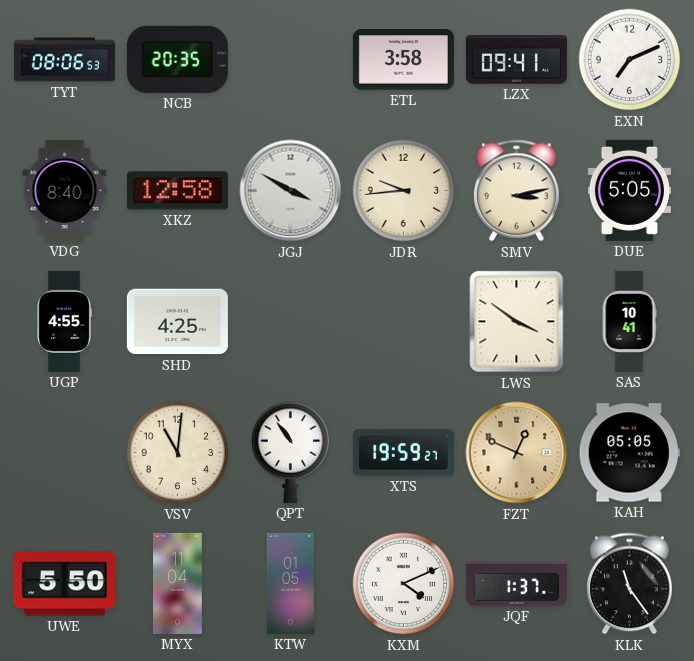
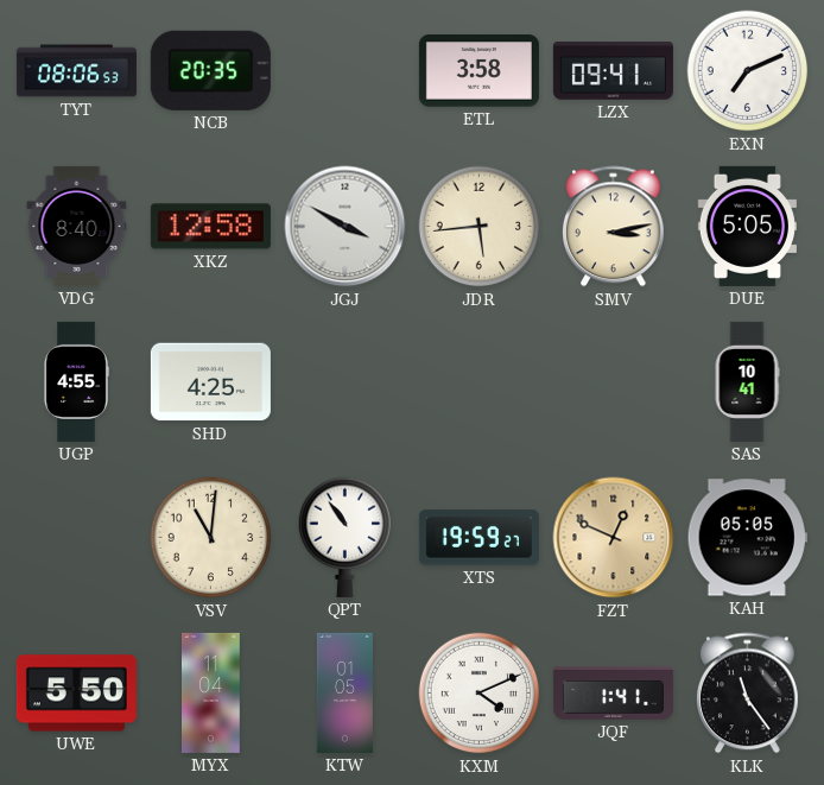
JDR: 9:44 -> 5:44
LWS: 3:51 -> none
JQF: 1:37 -> 1:41
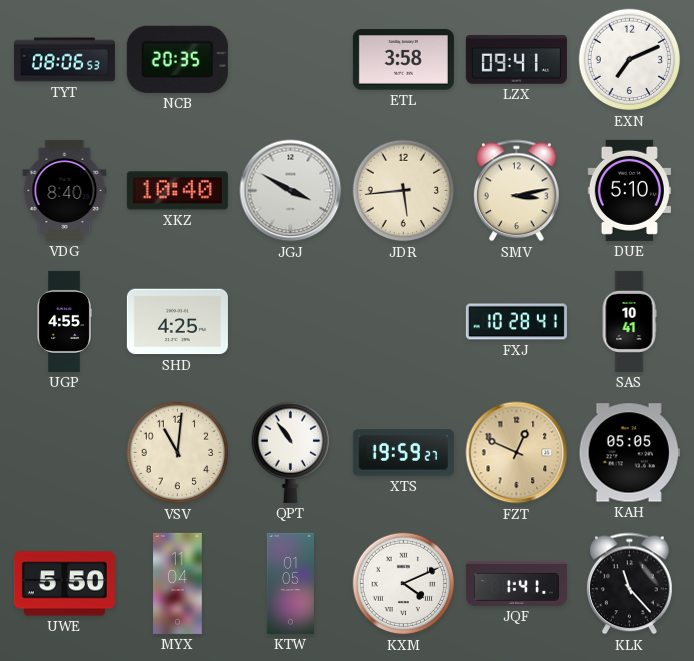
XKZ: 12:58 -> 10:40
DUE: 5:05 -> 5:10
FXJ: none -> 10:28
KLK: 11:24 -> 11:23
